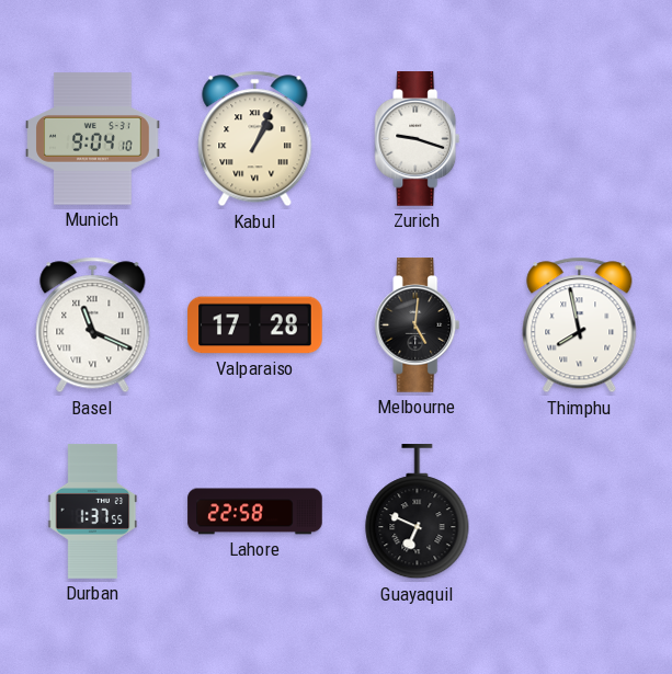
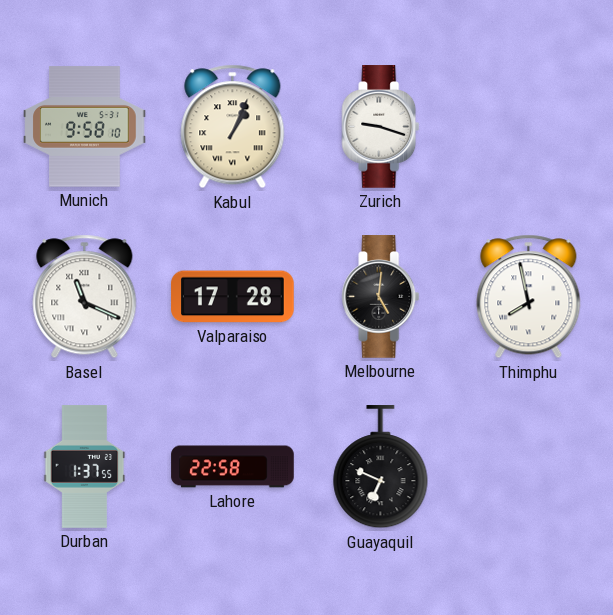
Munich: 9:04 -> 9:58
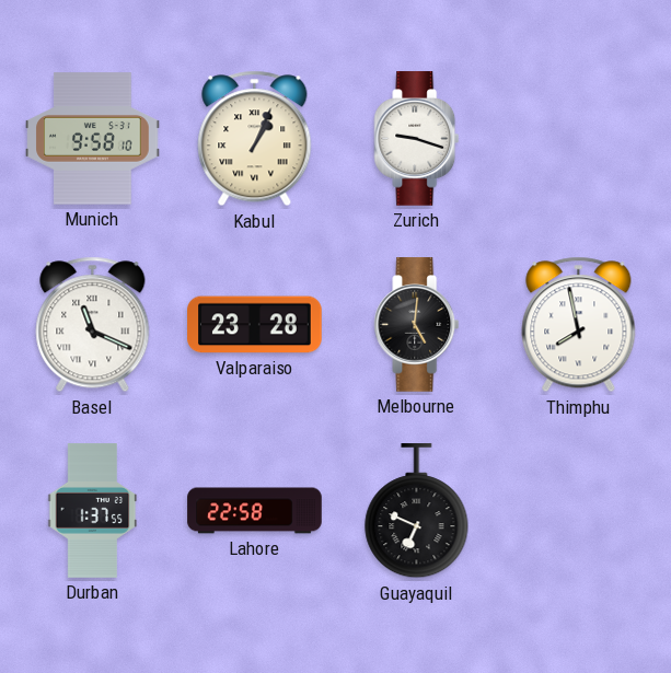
Valparaiso: 17:28 -> 23:28
